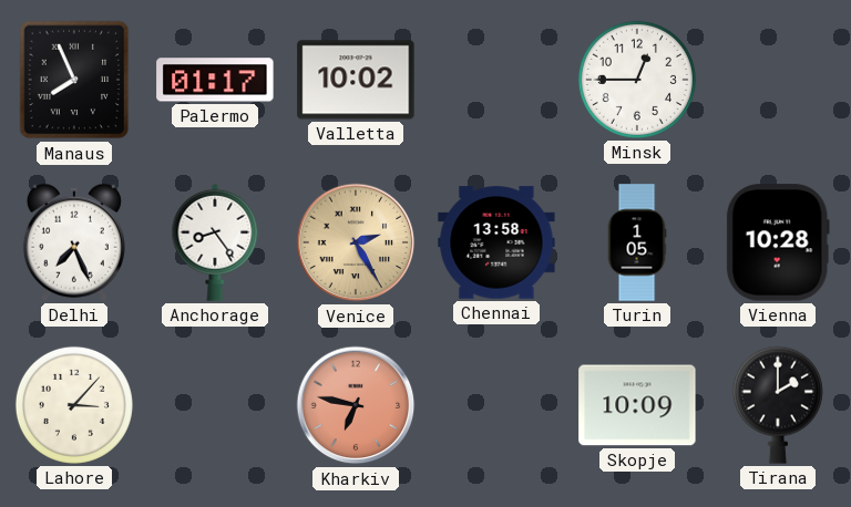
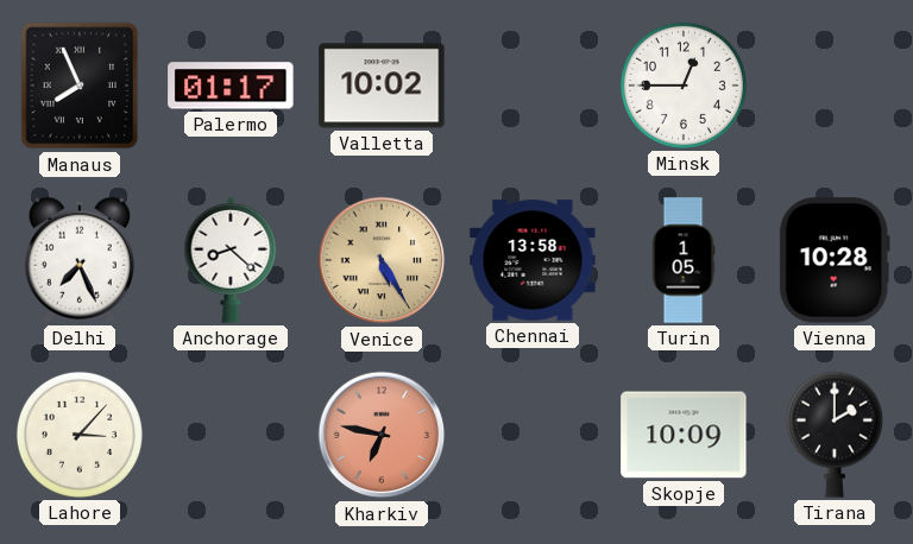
Anchorage: 8:24 -> 8:22
Venice: 2:25 -> 5:25
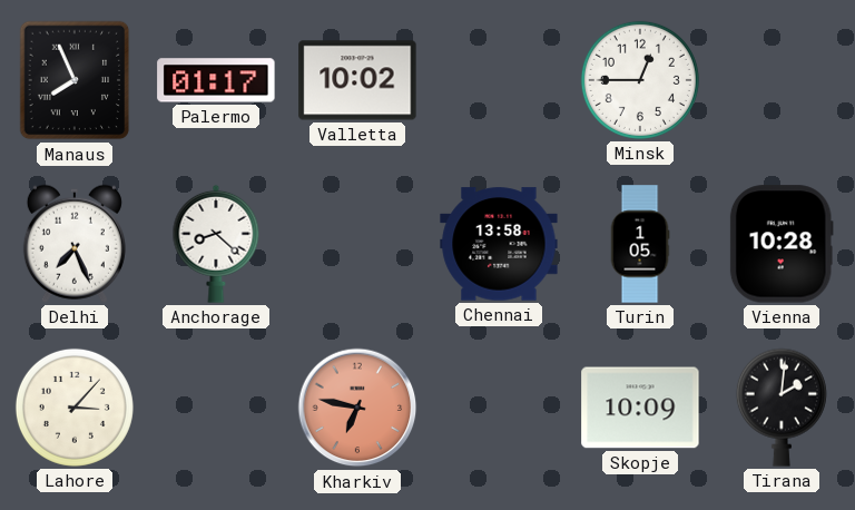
Venice: 5:25 -> none
Tirana: 2:00 -> 2:01
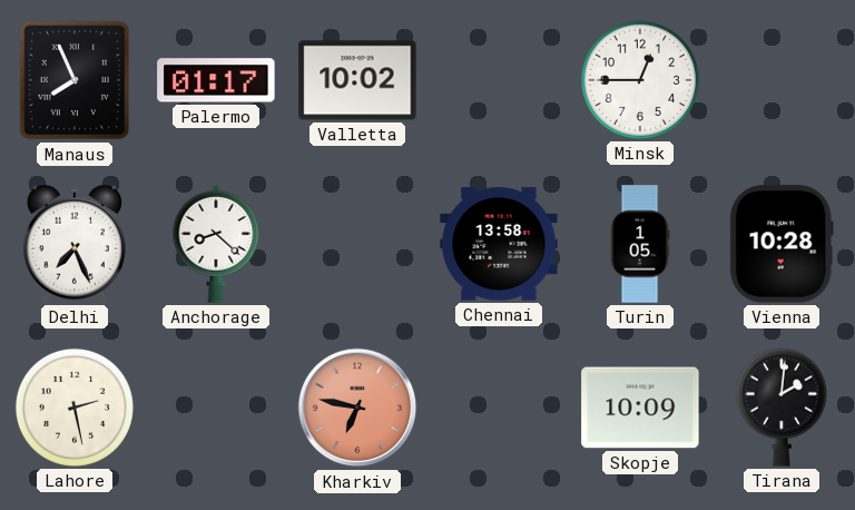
Lahore: 3:07 -> 2:28
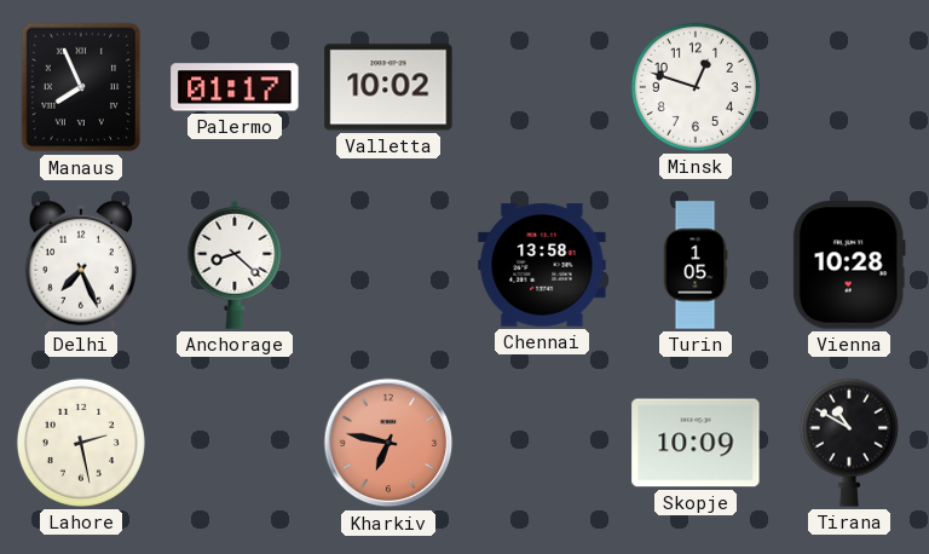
Minsk: 12:45 -> 12:48
Tirana: 2:01 -> 10:50
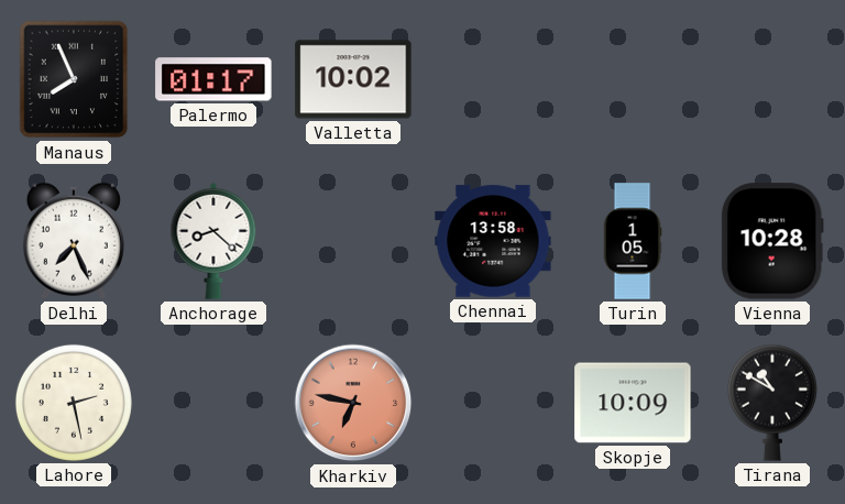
Minsk: 12:48 -> none
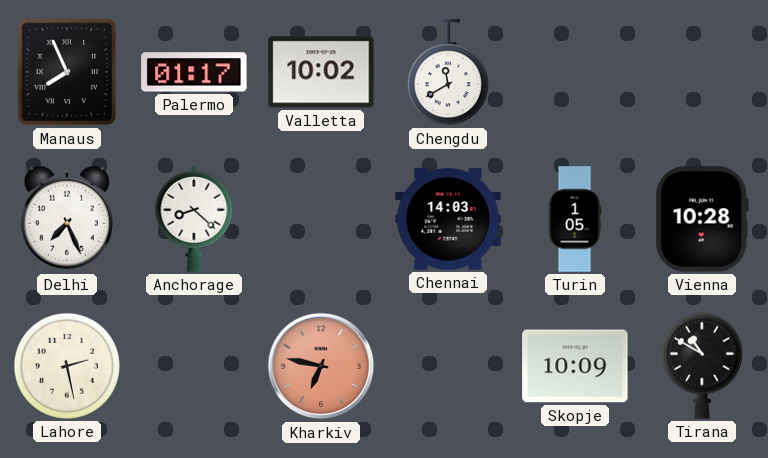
Chengdu: none -> 11:40
Chennai: 13:58 -> 14:03
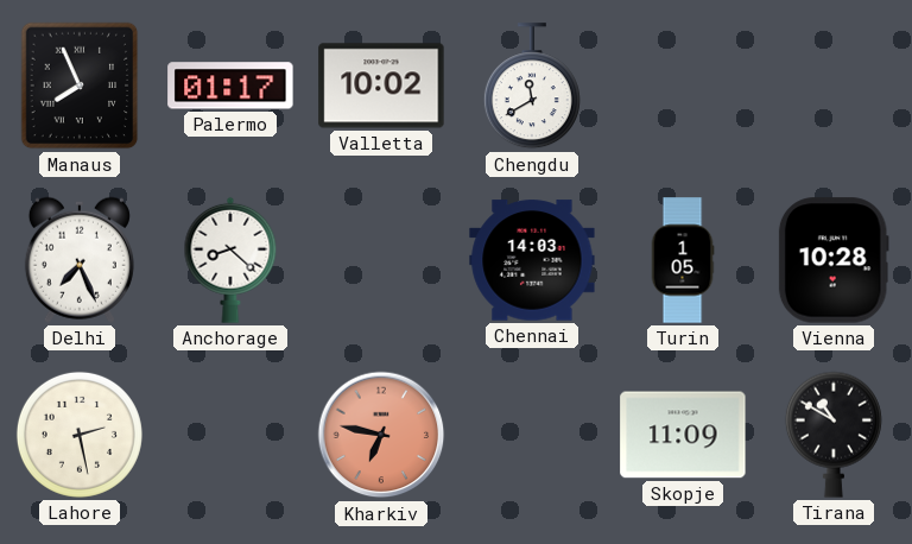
Skopje: 10:09 -> 11:09
